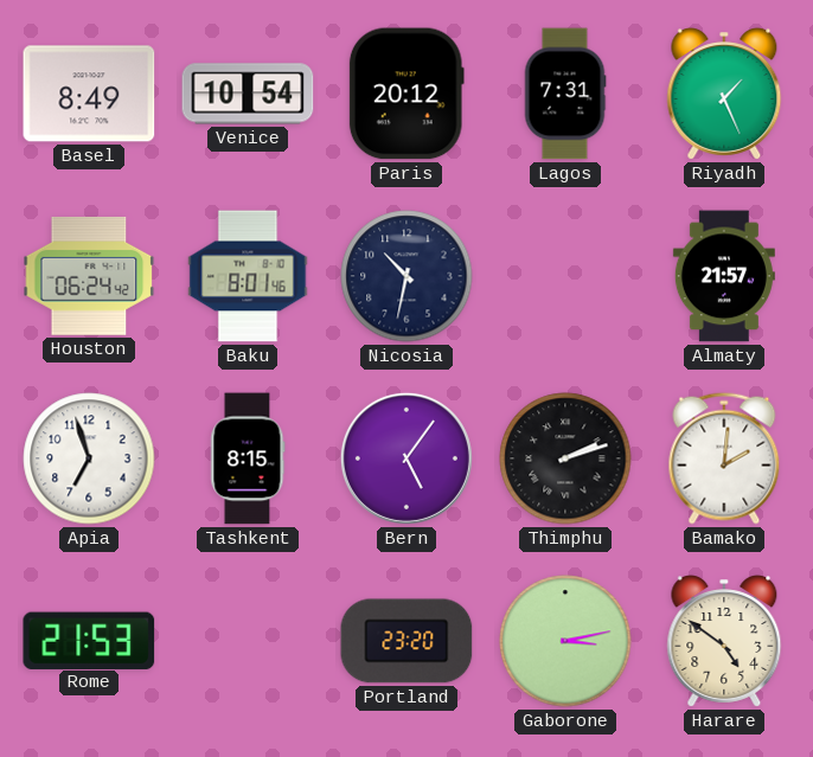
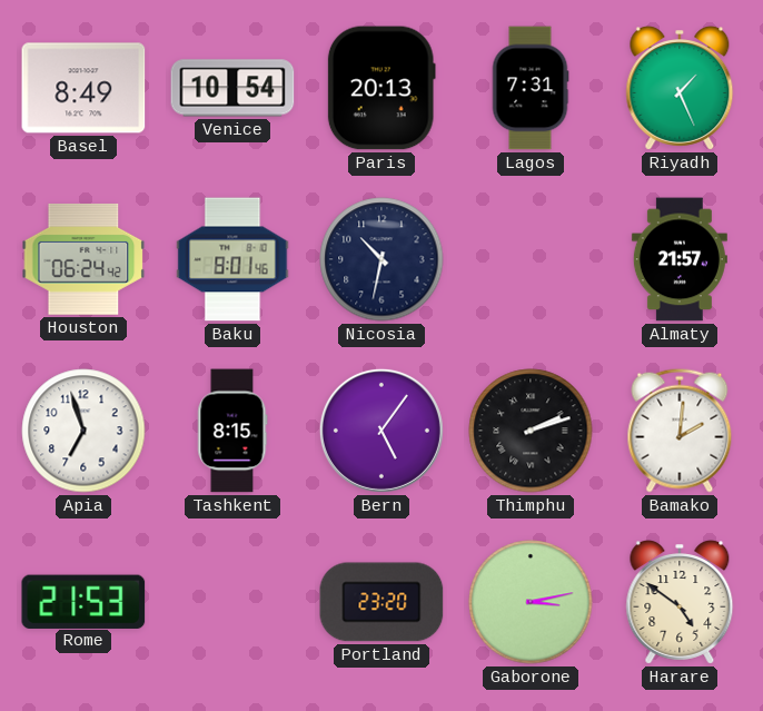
Paris: 20:12 -> 20:13
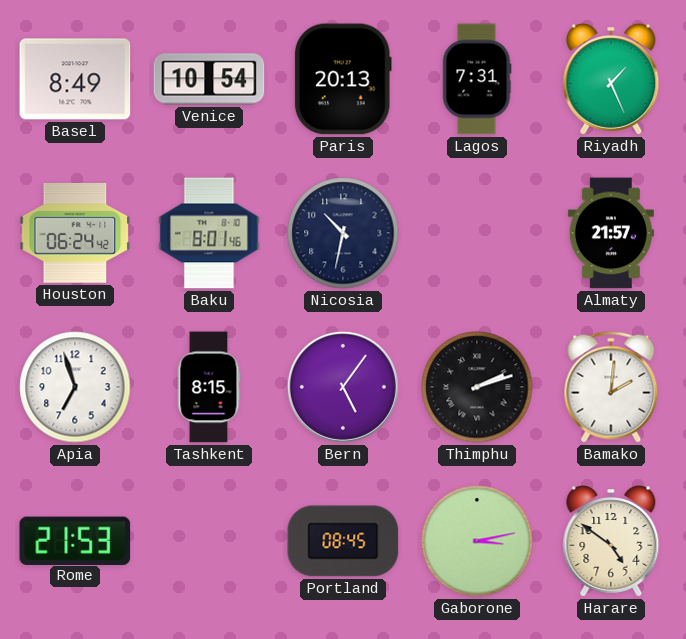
Portland: 23:20 -> 08:45
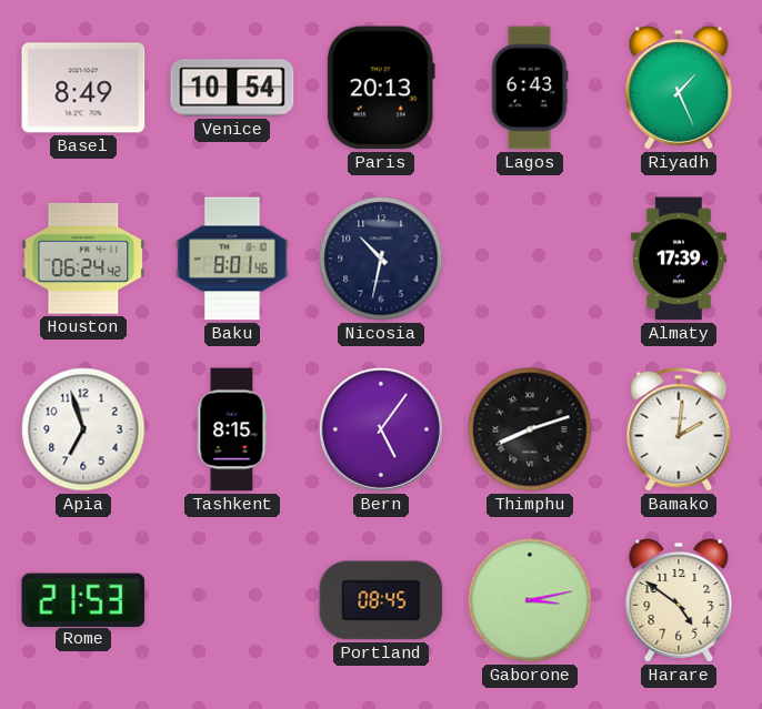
Lagos: 7:31 -> 6:43
Almaty: 21:57 -> 17:39
Thimphu: 2:12 -> 8:12
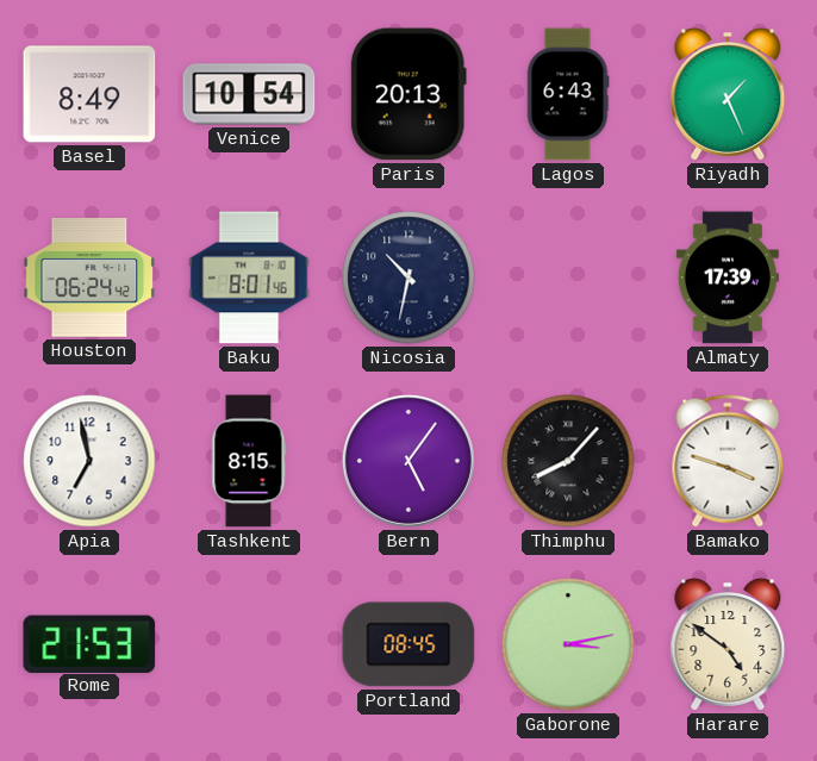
Apia: 6:57 -> 6:58
Thimphu: 8:12 -> 8:07
Bamako: 2:01 -> 3:48
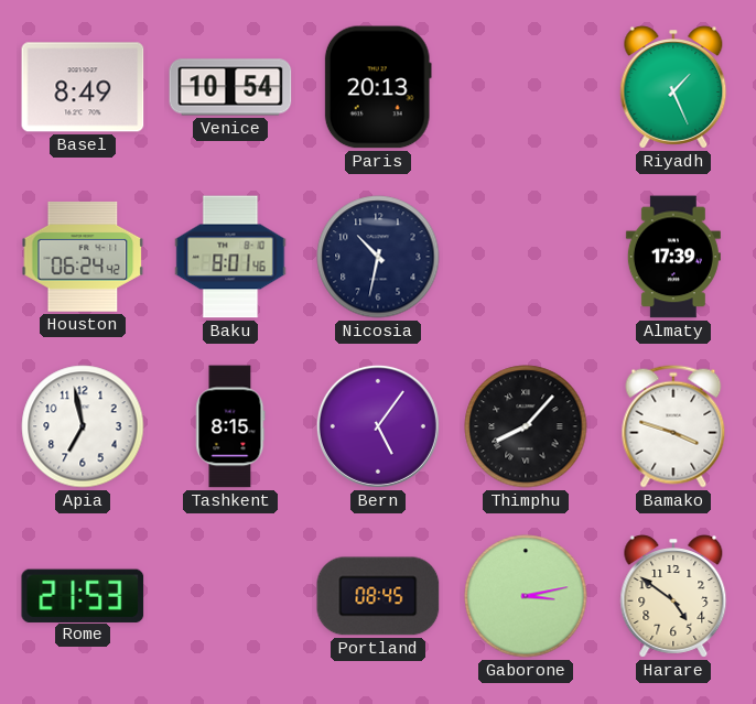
Lagos: 6:43 -> none
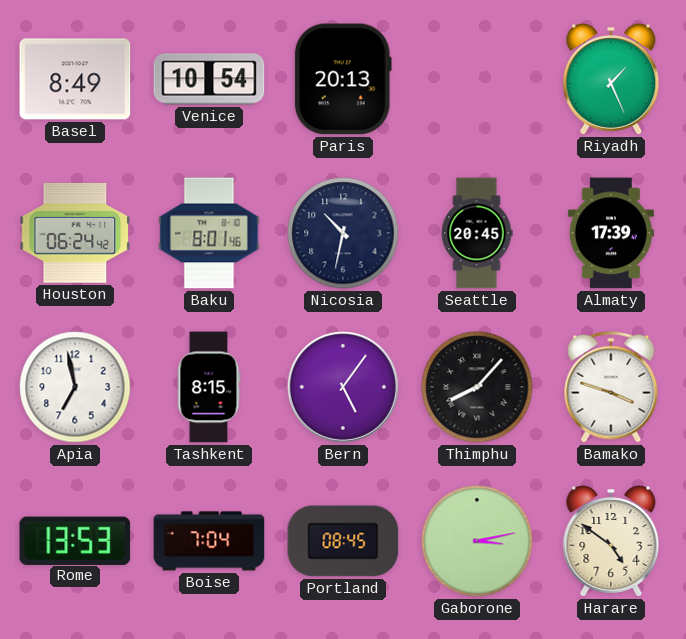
Seattle: none -> 20:45
Rome: 21:53 -> 13:53
Boise: none -> 7:04
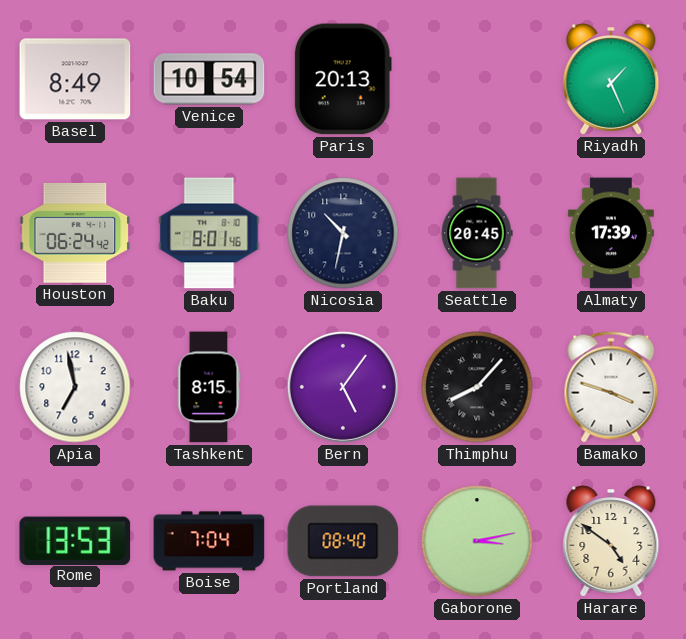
Portland: 08:45 -> 08:40
